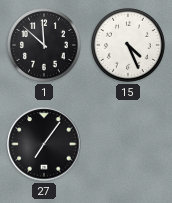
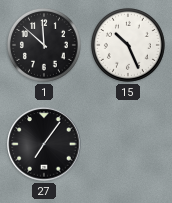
15: 4:26 -> 10:26
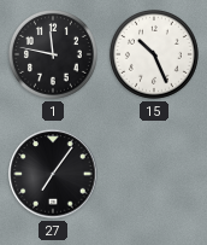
1: 11:52 -> 11:47
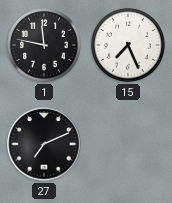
15: 10:26 -> 7:26
27: 7:06 -> 7:11
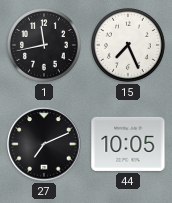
1: 11:47 -> 11:43
44: none -> 10:05
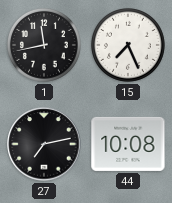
27: 7:11 -> 7:13
44: 10:05 -> 10:08
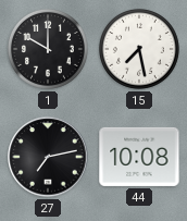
1: 11:43 -> 10:00
15: 7:26 -> 7:28
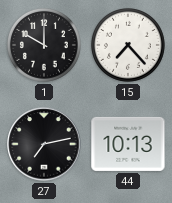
15: 7:28 -> 7:23
44: 10:08 -> 10:13
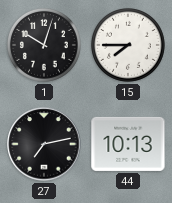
1: 10:00 -> 10:03
15: 7:23 -> 7:45
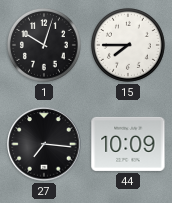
27: 7:13 -> 7:16
44: 10:13 -> 10:09
